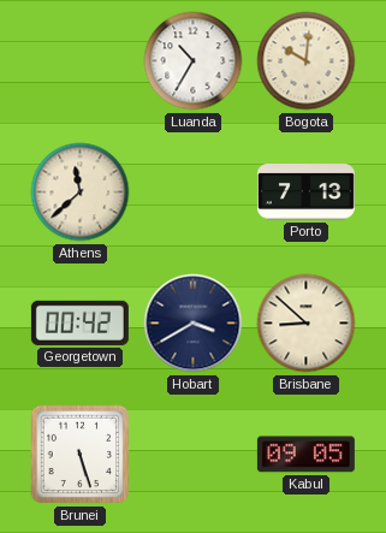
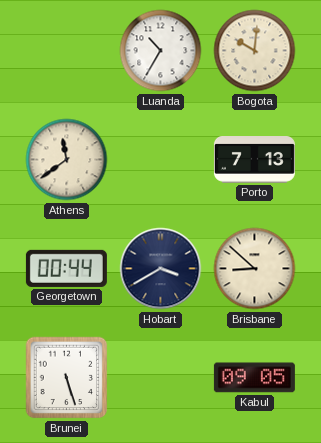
Athens: 11:38 -> 11:39
Georgetown: 00:42 -> 00:44
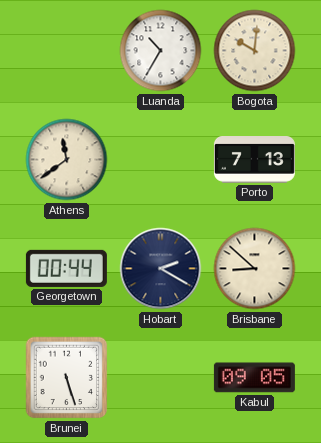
Hobart: 3:40 -> 2:20
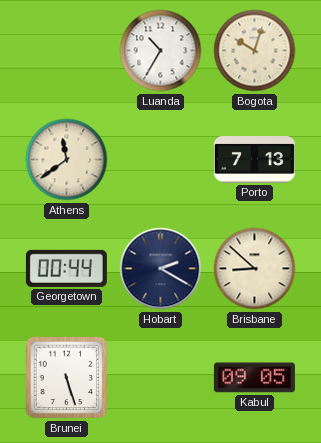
Bogota: 10:01 -> 10:03
